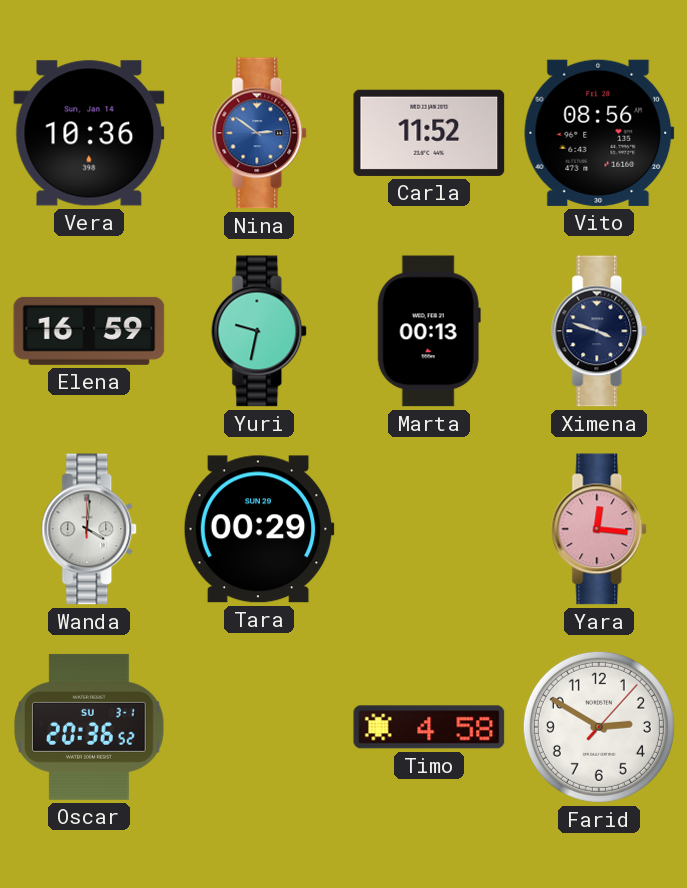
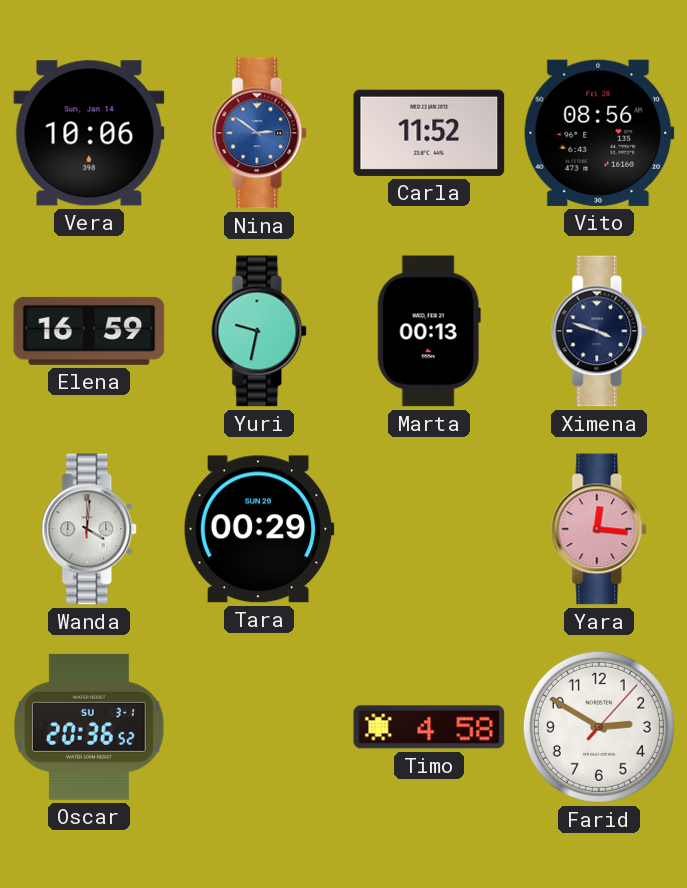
Vera: 10:36 -> 10:06
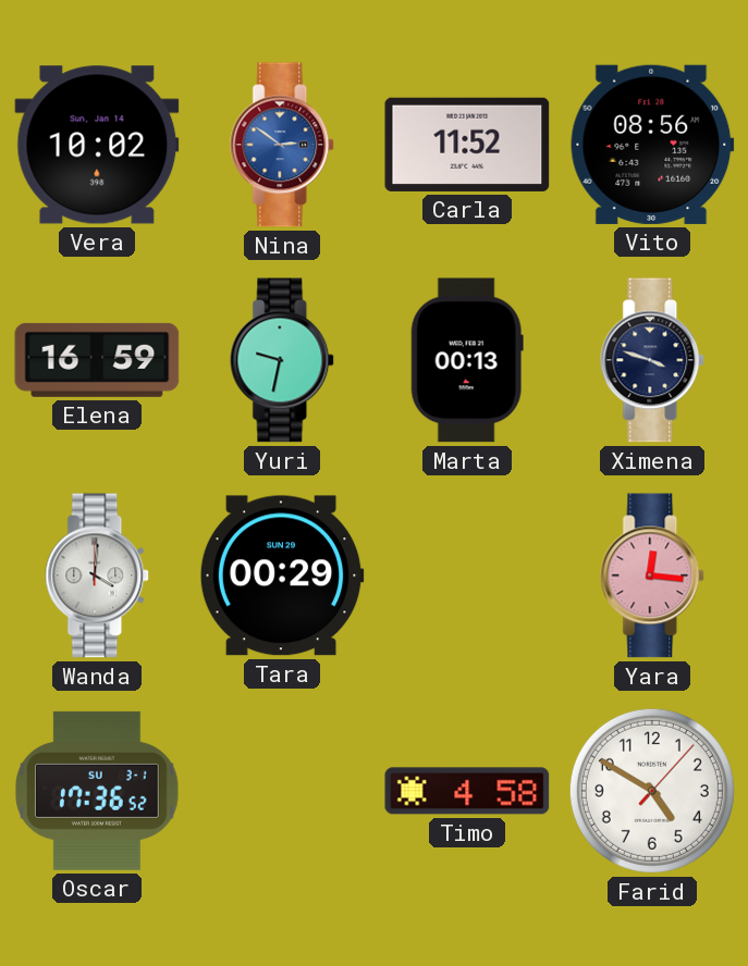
Vera: 10:06 -> 10:02
Oscar: 20:36 -> 17:36
Farid: 2:50 -> 4:50
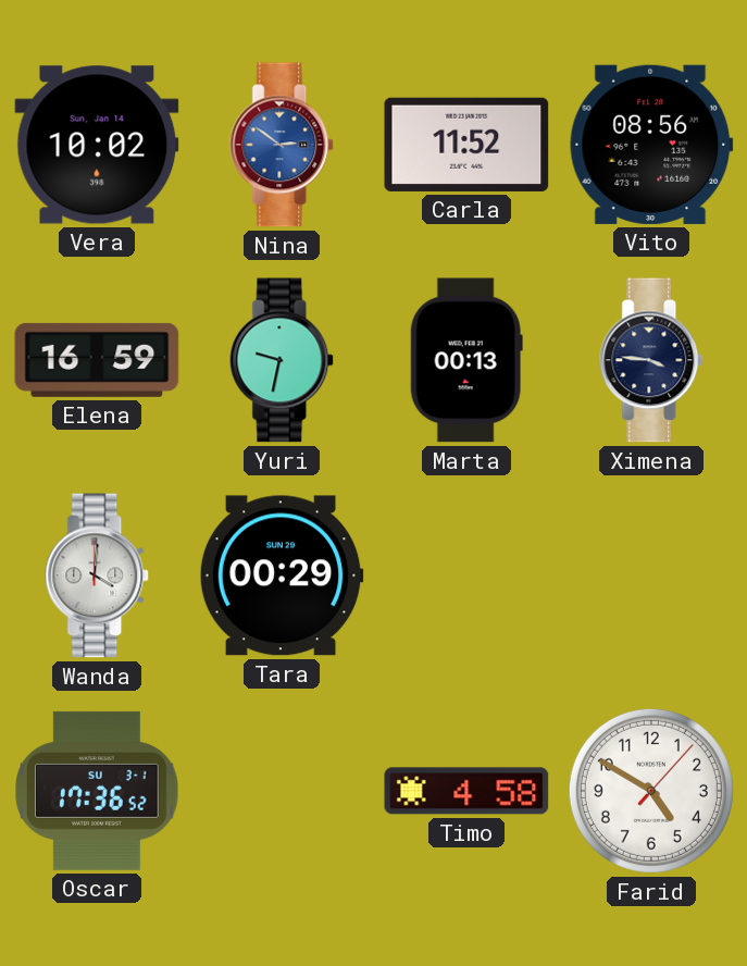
Ximena: 3:48 -> 3:46
Yara: 12:16 -> none
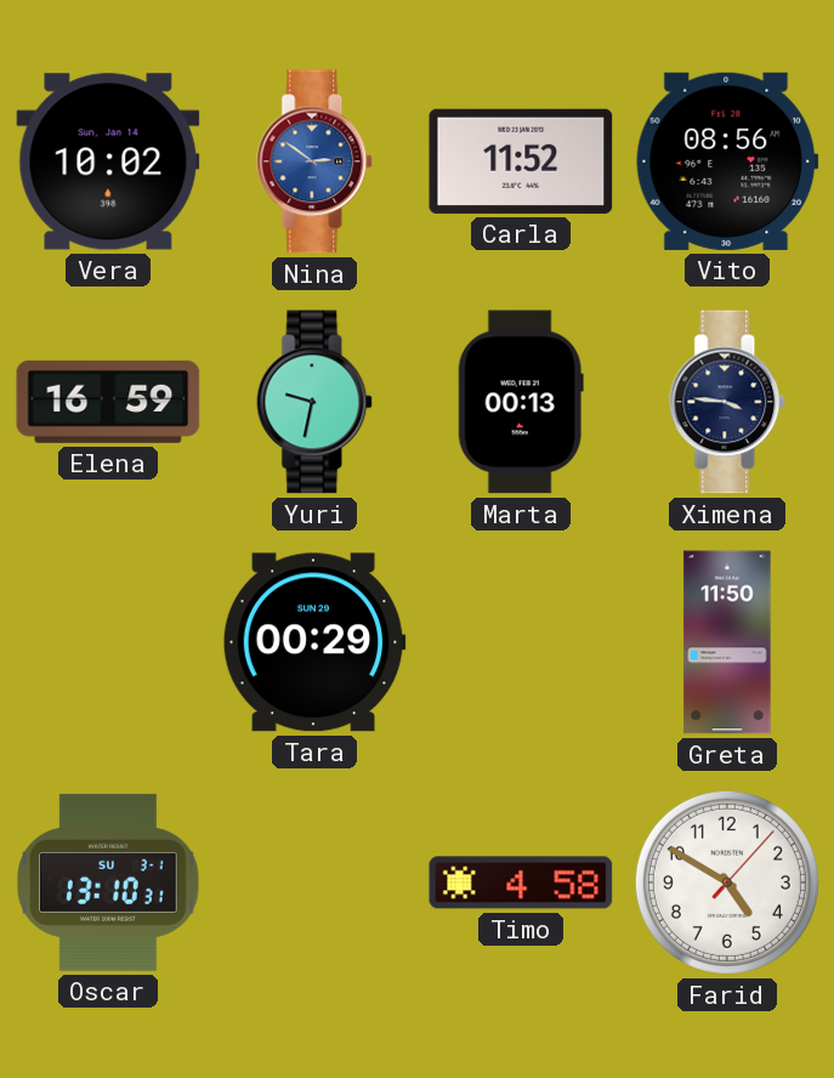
Wanda: 4:01 -> none
Greta: none -> 11:50
Oscar: 17:36 -> 13:10
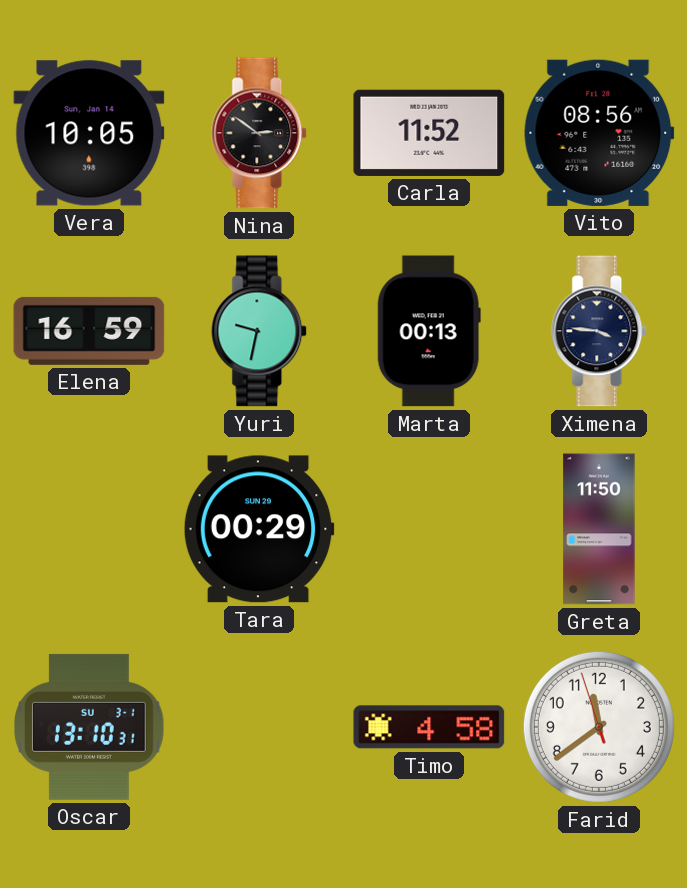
Vera: 10:02 -> 10:05
Nina dial: blue -> black
Farid: 4:50 -> 11:38
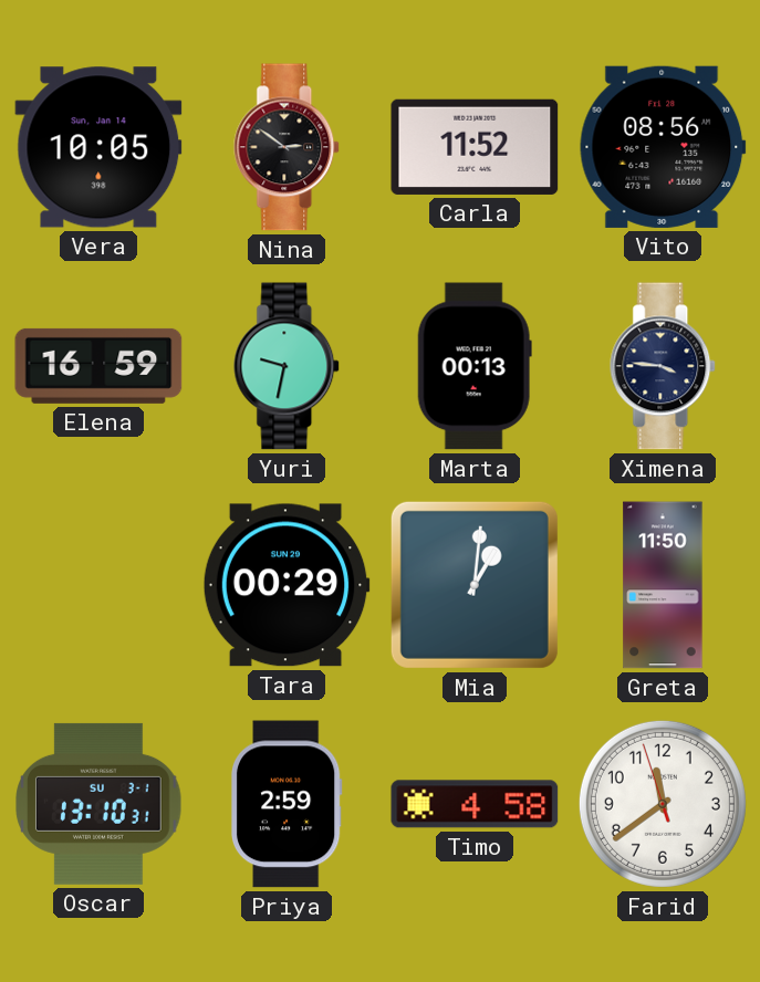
Mia: none -> 1:01
Priya: none -> 2:59
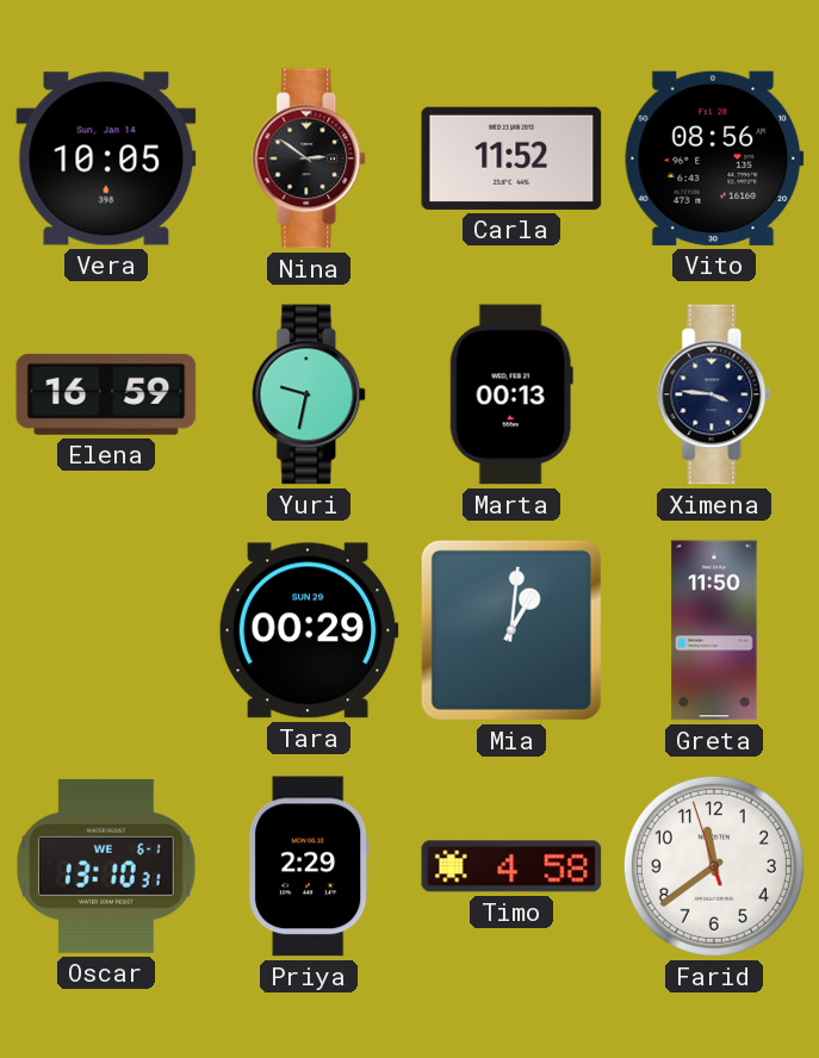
Oscar date: SU 3-1 -> WE 6-1
Priya: 2:59 -> 2:29
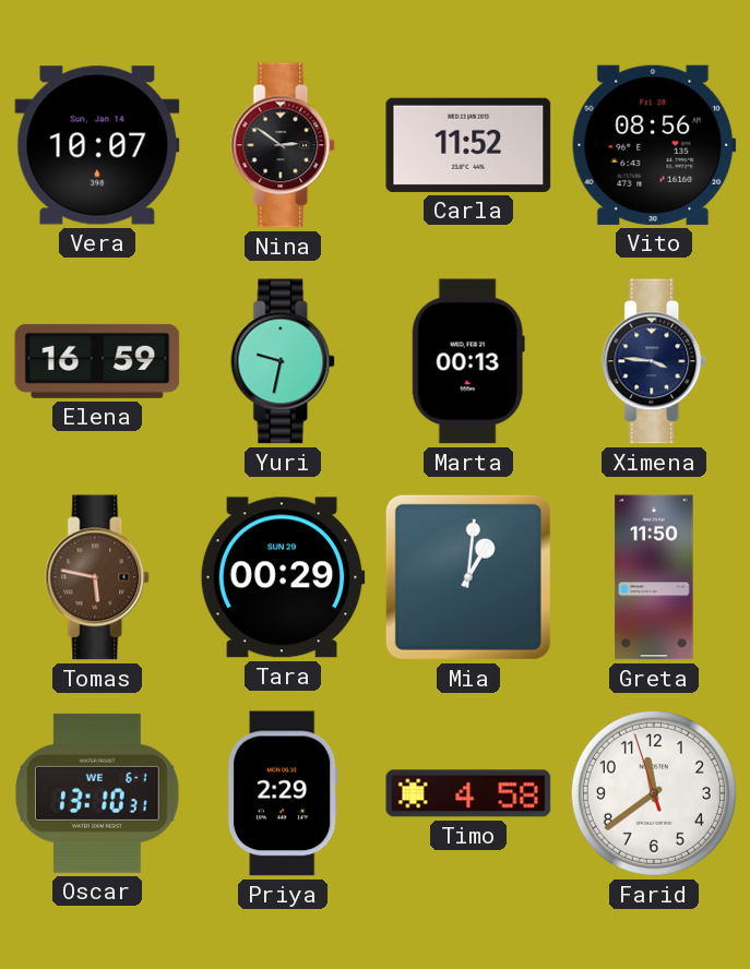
Vera: 10:05 -> 10:07
Tomas: none -> 5:47
